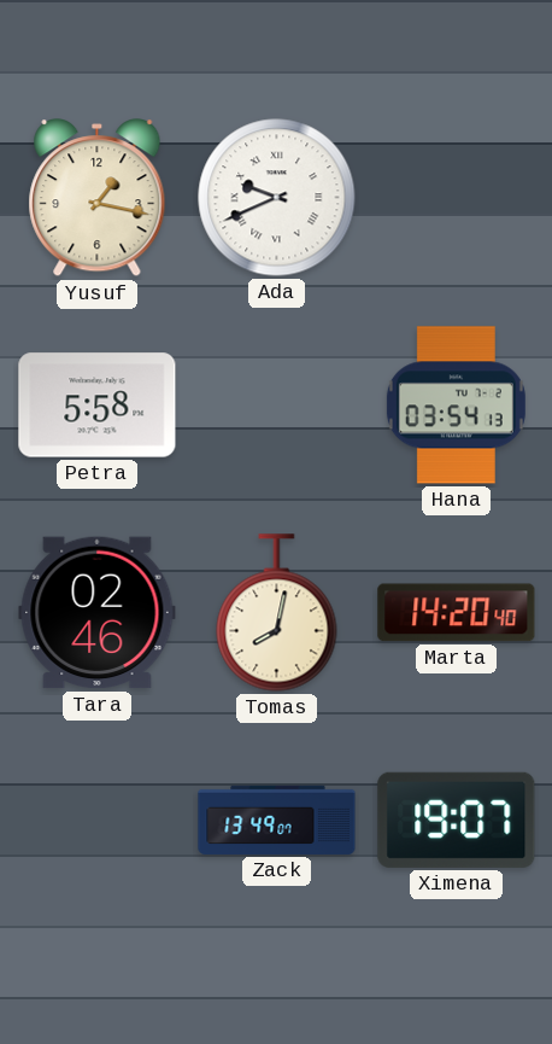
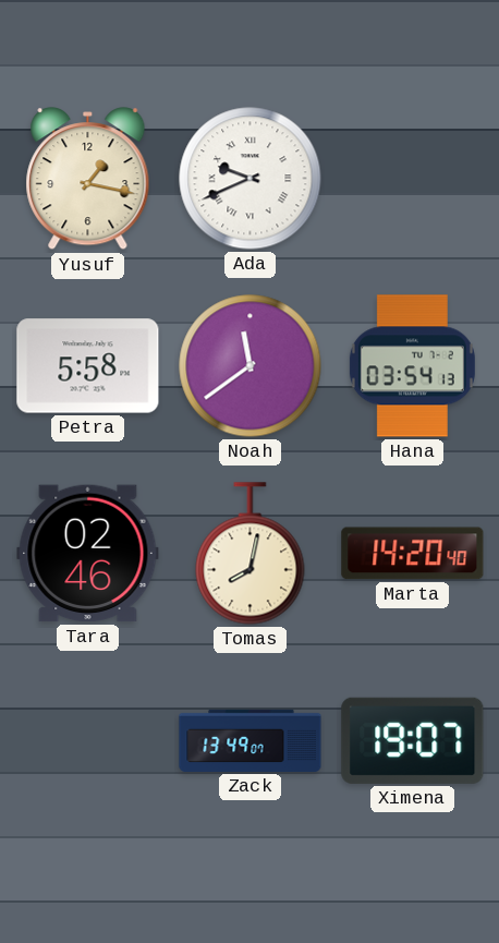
Noah: none -> 11:39
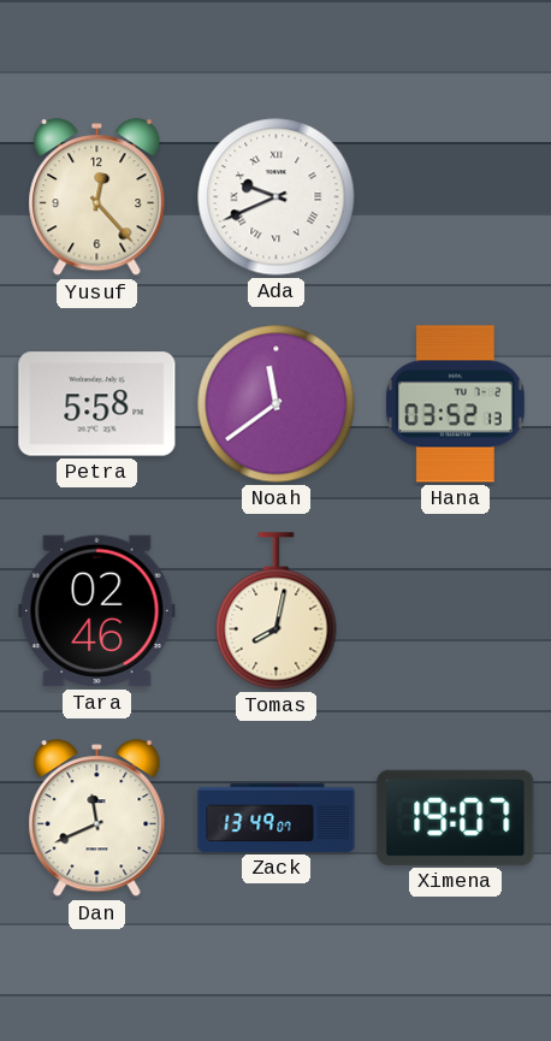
Yusuf: 1:17 -> 12:23
Hana: 03:54 -> 03:52
Marta: 14:20 -> none
Dan: none -> 11:41
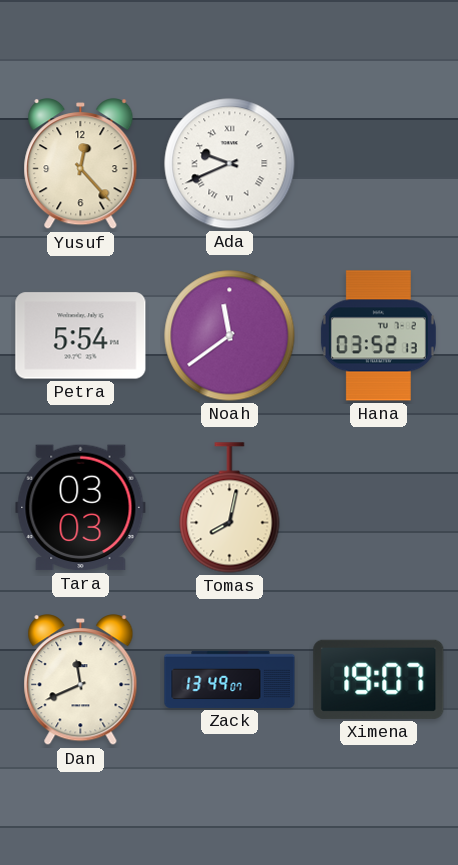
Petra: 5:58 -> 5:54
Tara: 02:46 -> 03:03
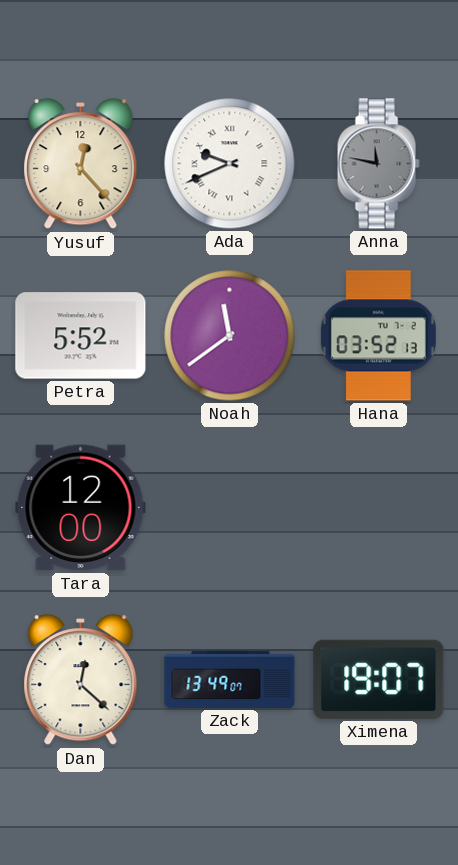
Anna: none -> 11:47
Petra: 5:54 -> 5:52
Tara: 03:03 -> 12:00
Tomas: 8:02 -> none
Dan: 11:41 -> 12:22
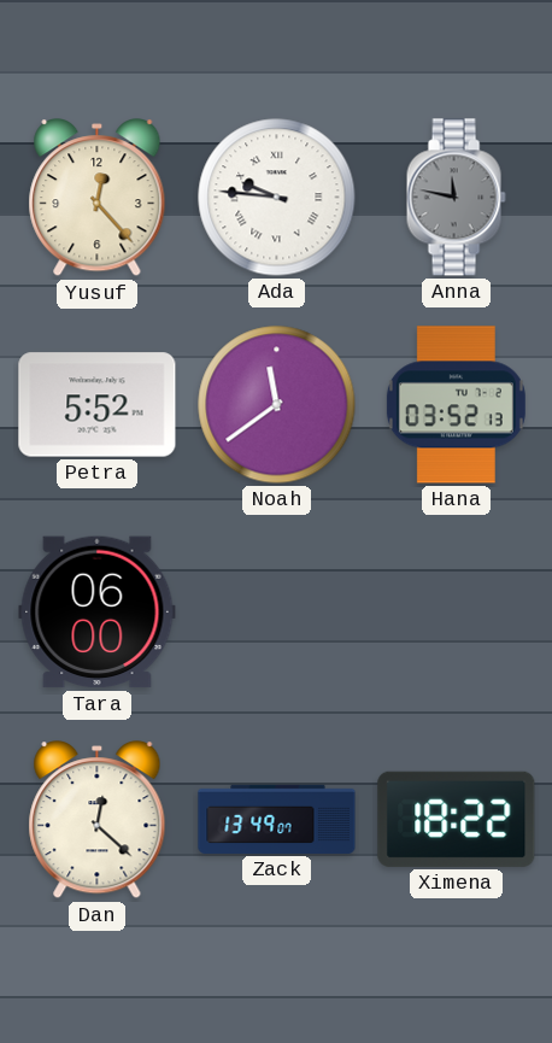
Ada: 9:41 -> 9:46
Tara: 12:00 -> 06:00
Ximena: 19:07 -> 18:22
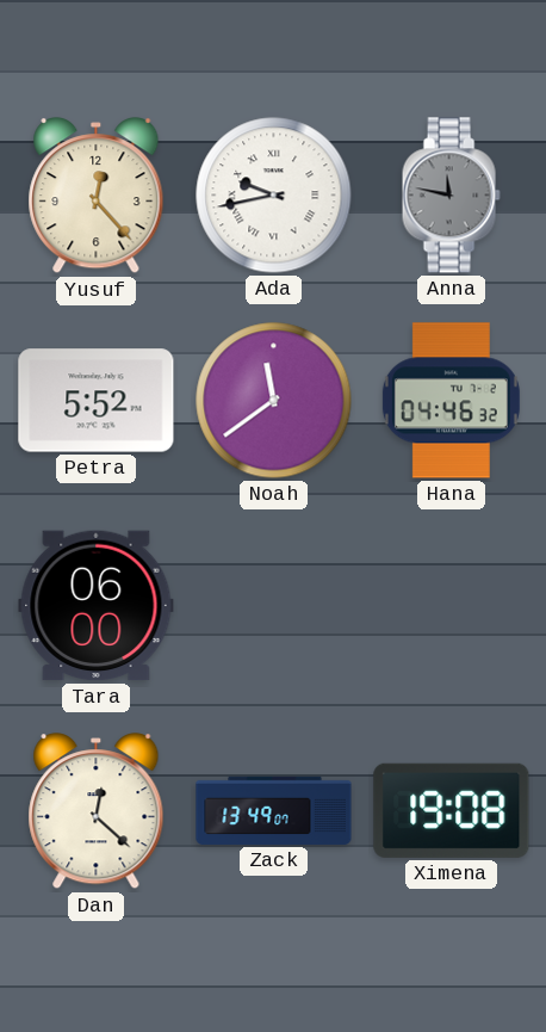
Ada: 9:46 -> 9:43
Hana: 03:52 -> 04:46
Ximena: 18:22 -> 19:08
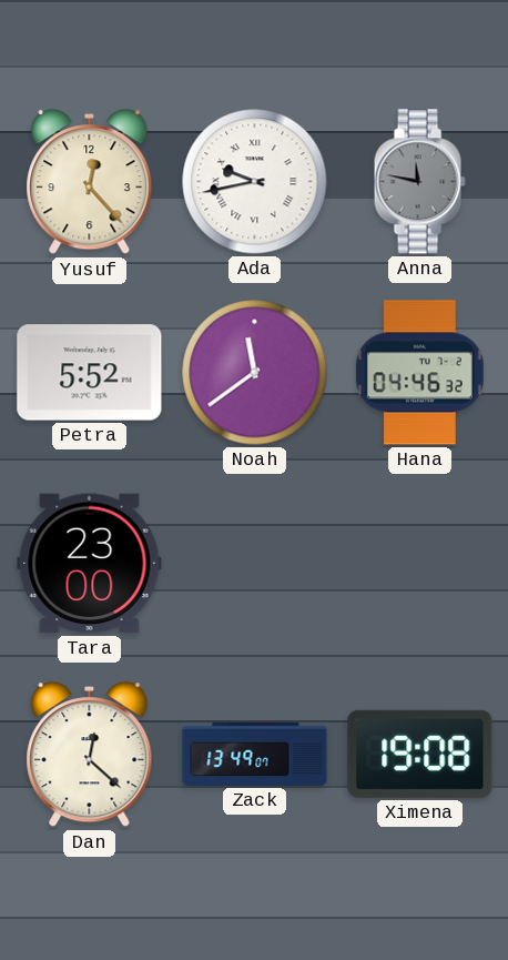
Tara: 06:00 -> 23:00
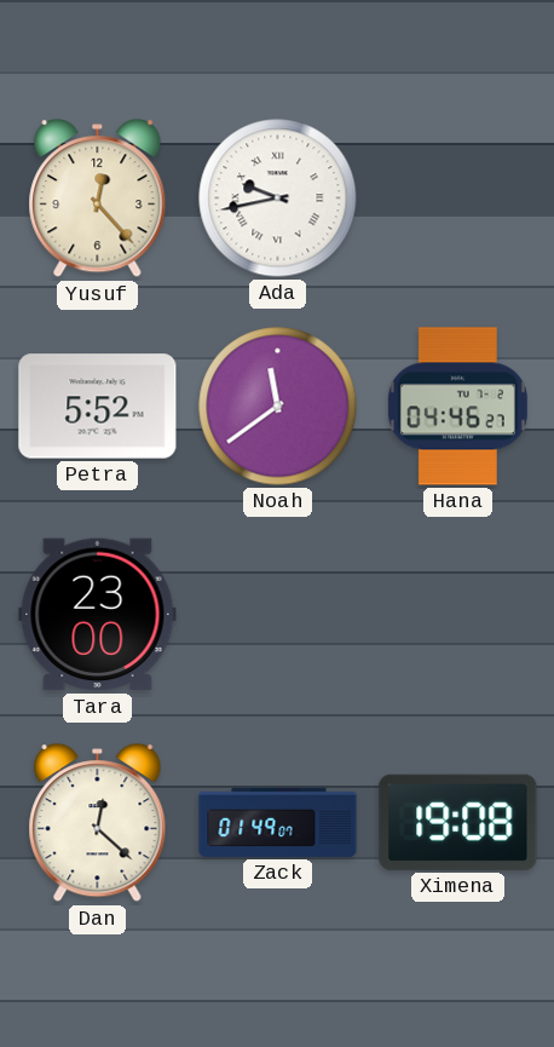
Anna: 11:47 -> none
Hana: 04:46:32 -> 04:46:27
Zack: 13:49 -> 01:49
